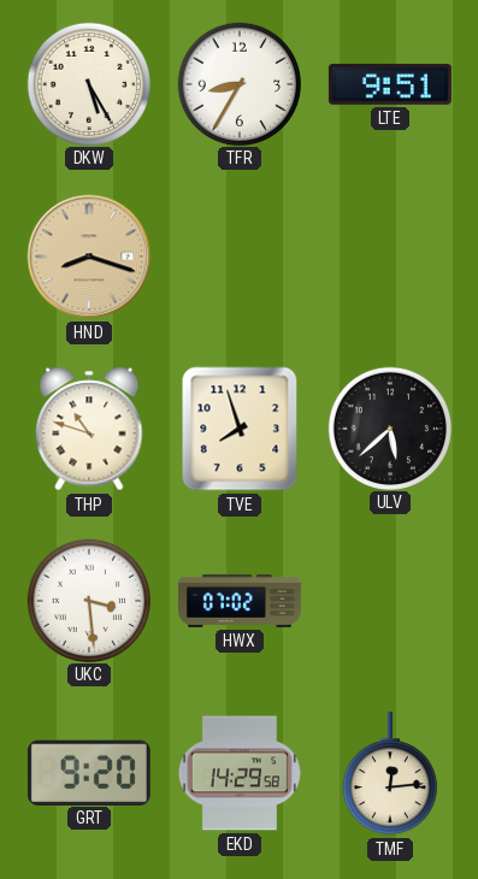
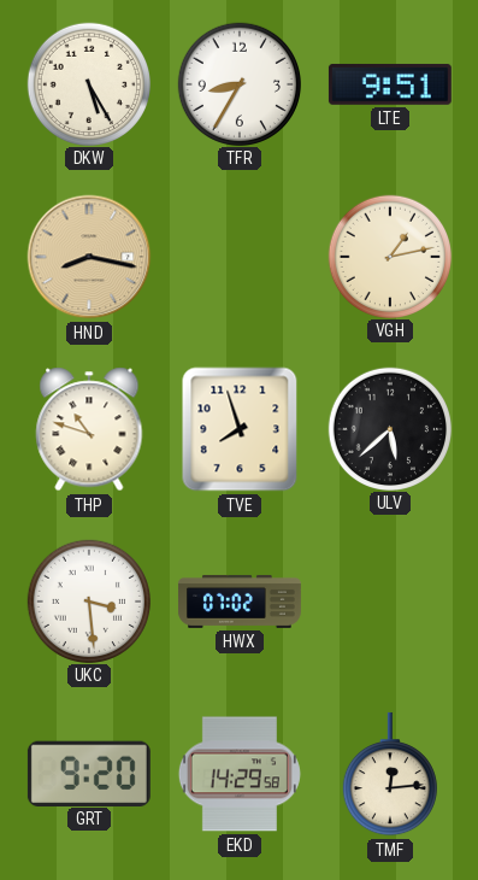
HND: 8:18 -> 8:17
VGH: none -> 1:13
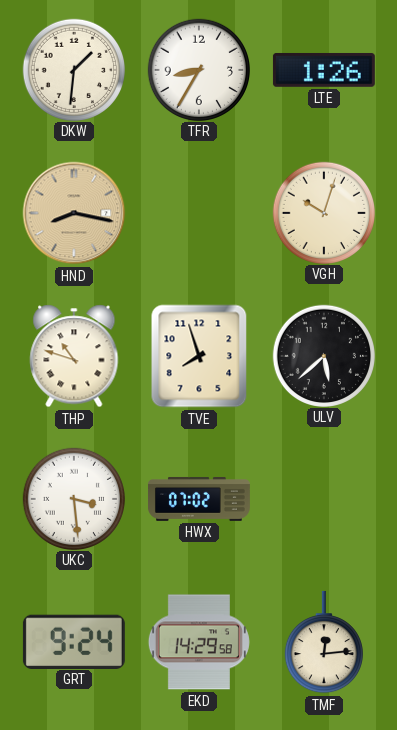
DKW: 5:25 -> 1:31
LTE: 9:51 -> 1:26
VGH: 1:13 -> 10:03
GRT: 9:20 -> 9:24
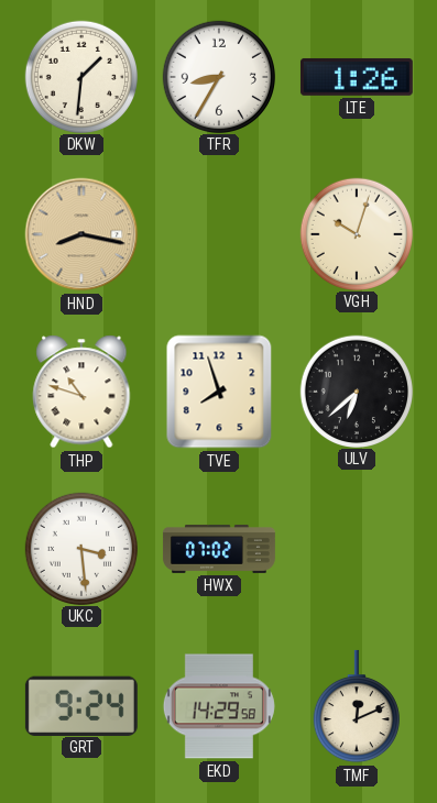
ULV: 5:38 -> 6:38
TMF: 12:14 -> 12:11
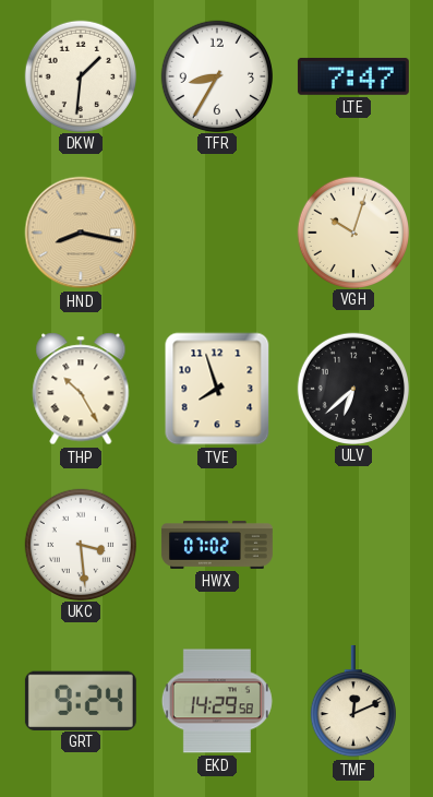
LTE: 1:26 -> 7:47
THP: 10:48 -> 10:25
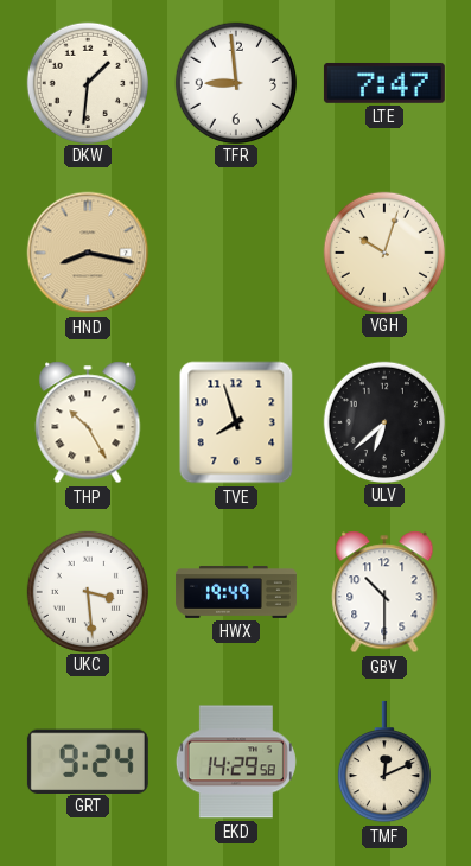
TFR: 8:35 -> 8:59
HWX: 07:02 -> 19:49
GBV: none -> 10:30
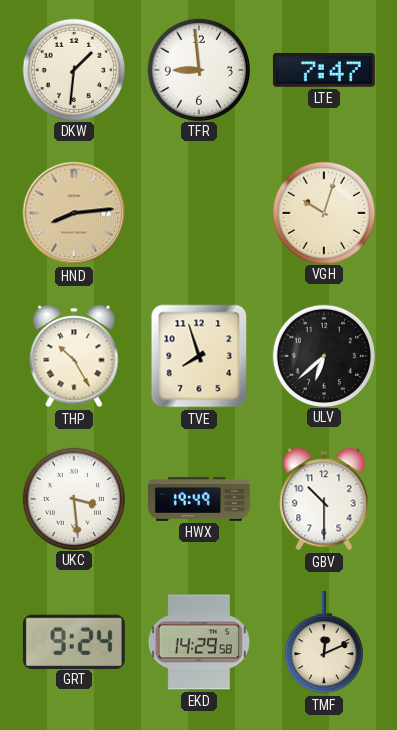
HND: 8:17 -> 8:14
